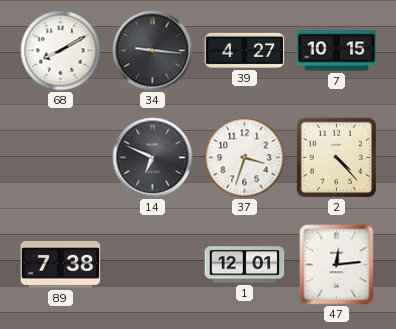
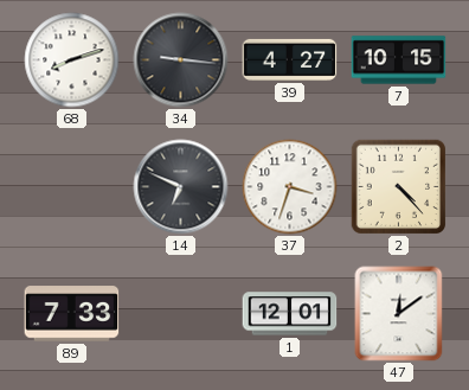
68: 8:10 -> 8:12
89: 7:38 -> 7:33
47: 12:14 -> 12:09
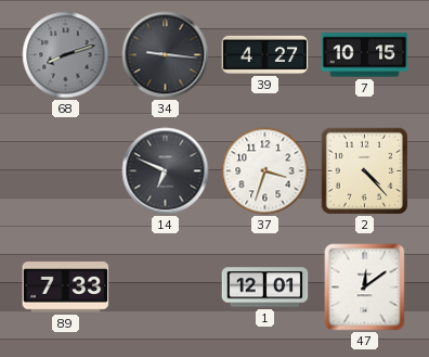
68 dial: white -> grey
